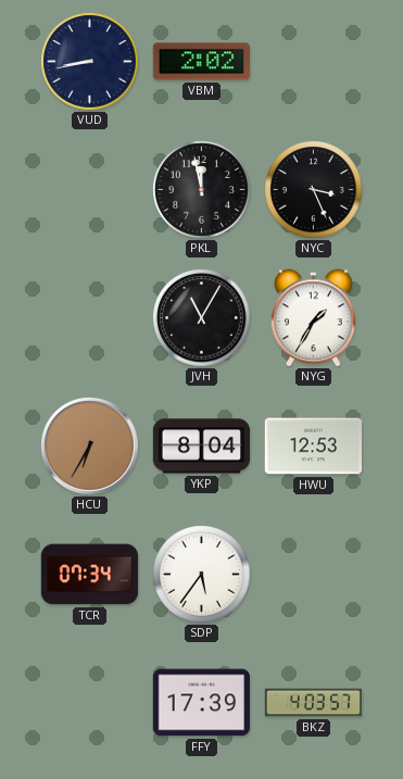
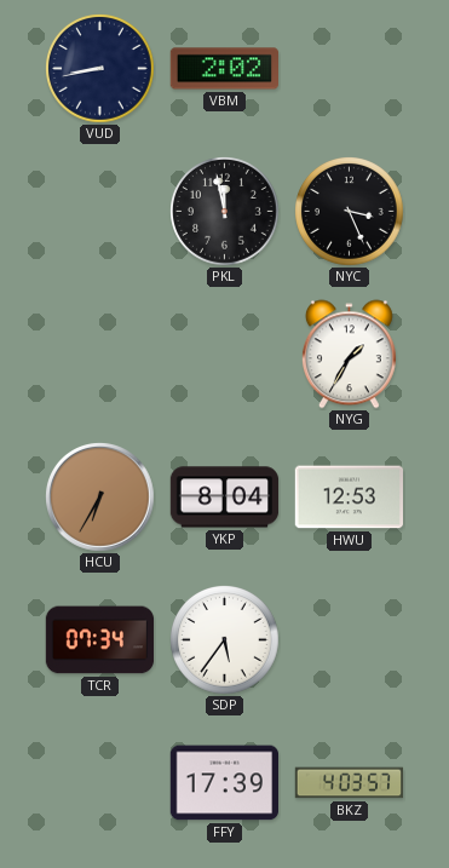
JVH: 11:05 -> none
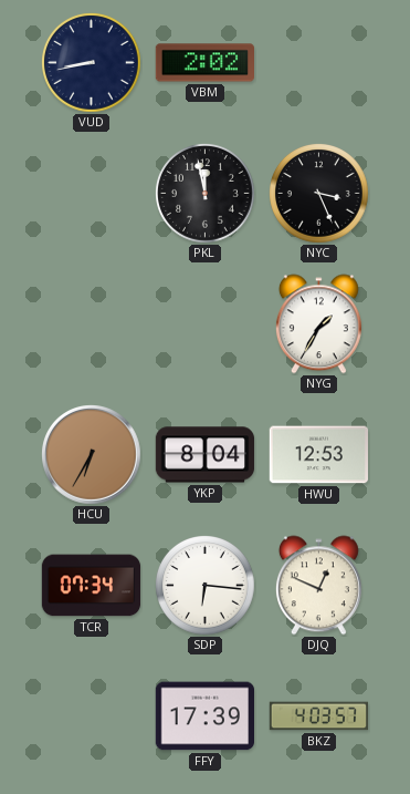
SDP: 5:36 -> 6:16
DJQ: none -> 12:49
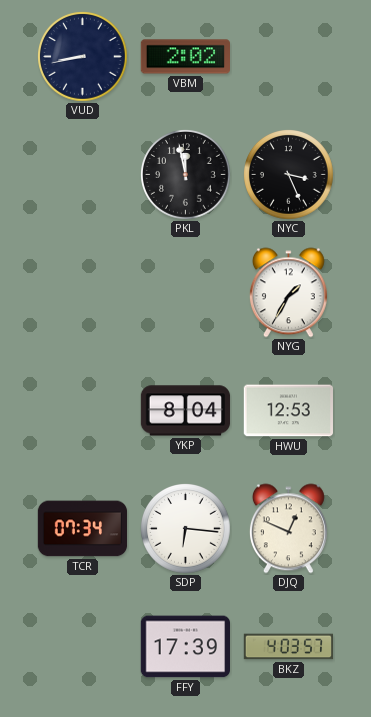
HCU: 6:35 -> none
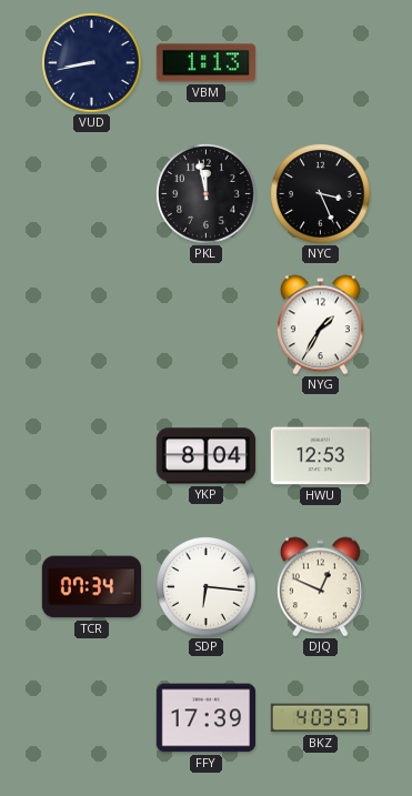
VBM: 2:02 -> 1:13
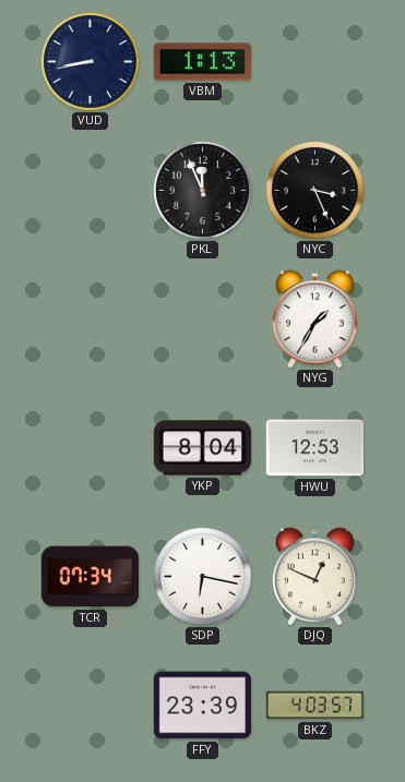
PKL: 11:58 -> 11:56
SDP: 6:16 -> 6:17
FFY: 17:39 -> 23:39
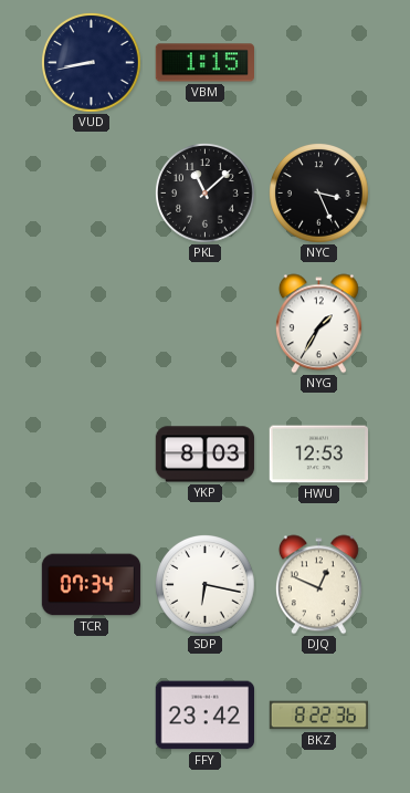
VBM: 1:13 -> 1:15
PKL: 11:56 -> 11:08
YKP: 8:04 -> 8:03
FFY: 23:39 -> 23:42
BKZ: 4:03 -> 8:22
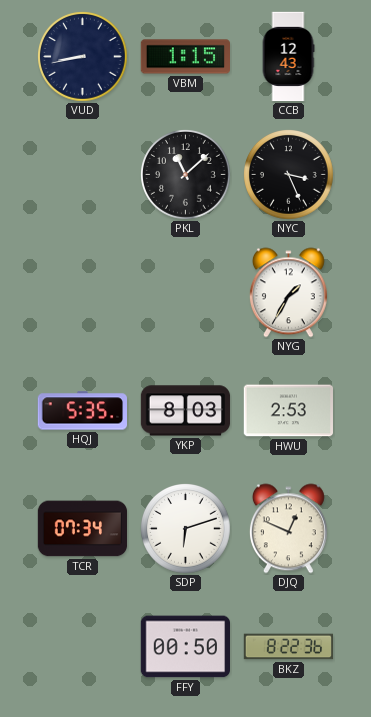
CCB: none -> 12:43
HQJ: none -> 5:35
HWU: 12:53 -> 2:53
SDP: 6:17 -> 6:12
FFY: 23:42 -> 00:50
